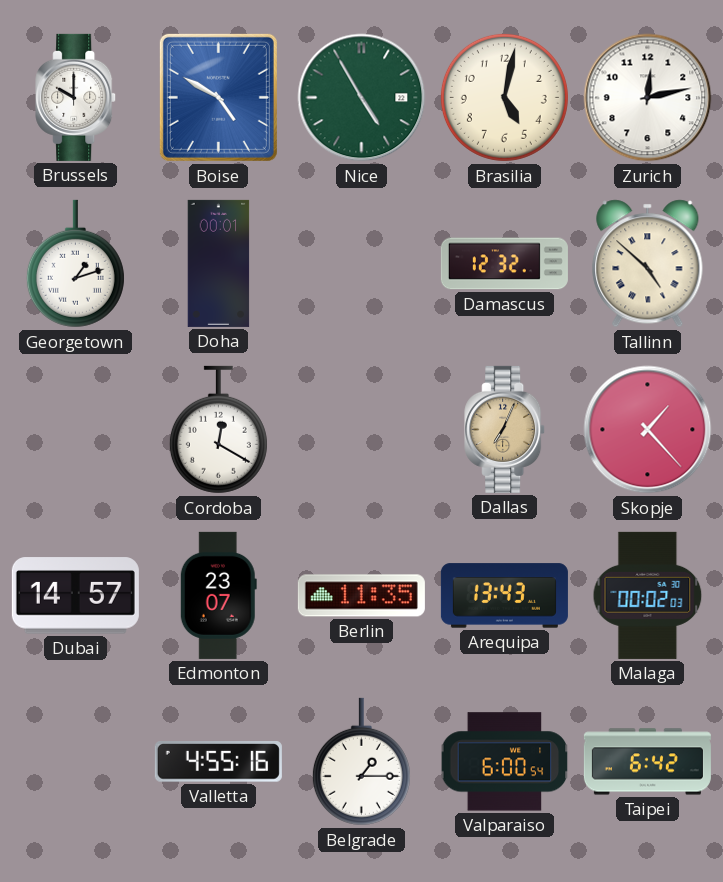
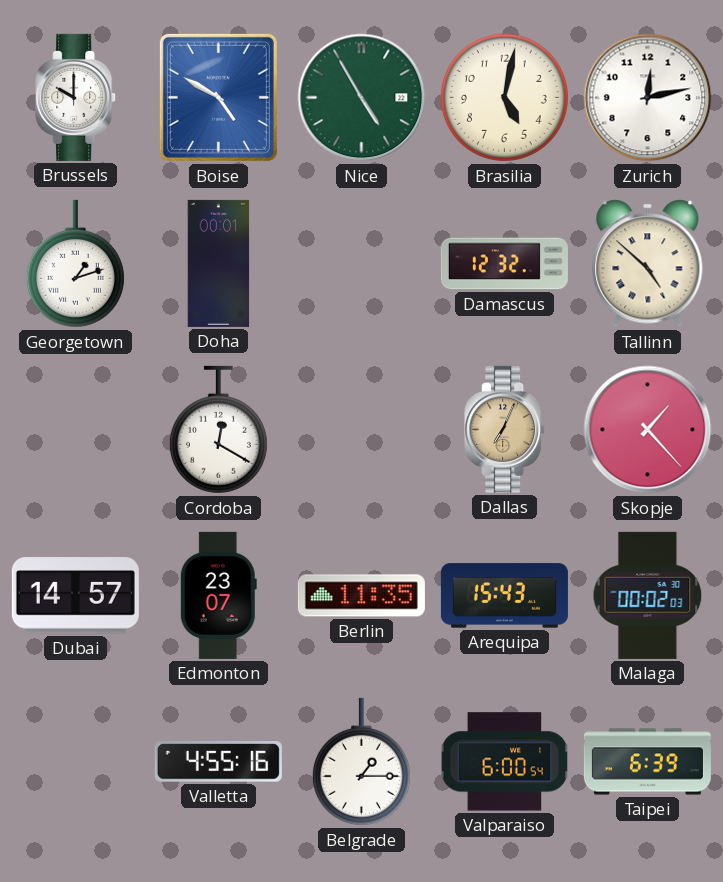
Arequipa: 13:43 -> 15:43
Taipei: 6:42 -> 6:39
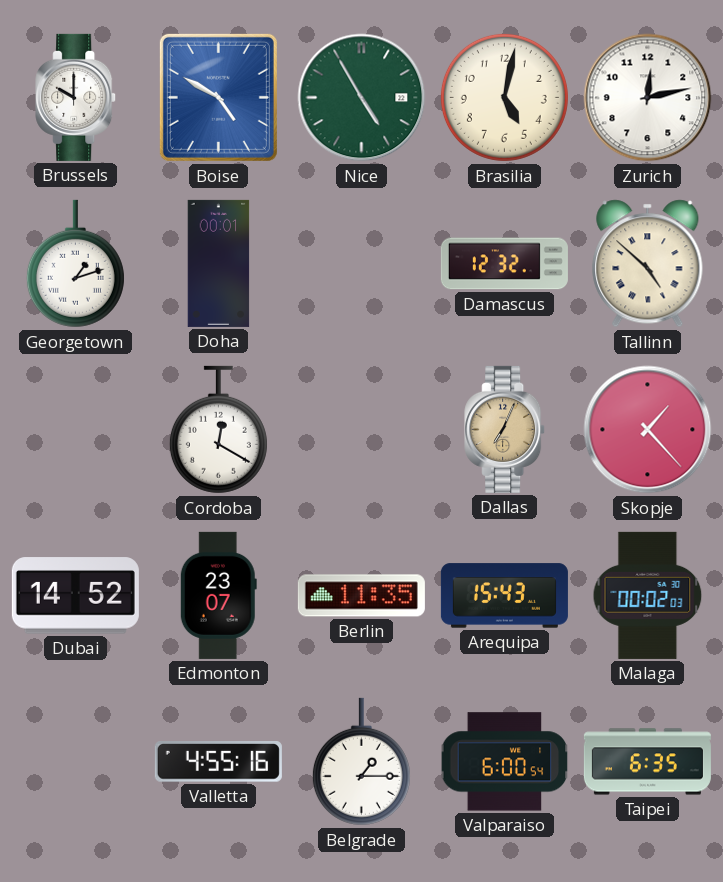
Dubai: 14:57 -> 14:52
Taipei: 6:39 -> 6:35
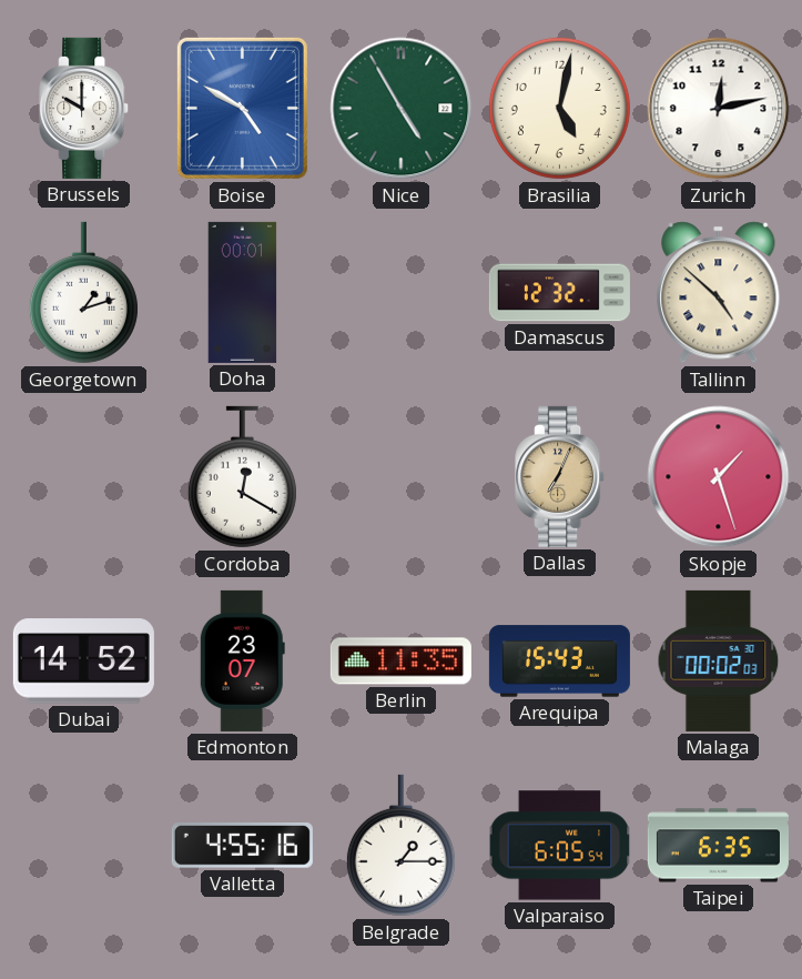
Skopje: 1:23 -> 1:27
Valparaiso: 6:00 -> 6:05
